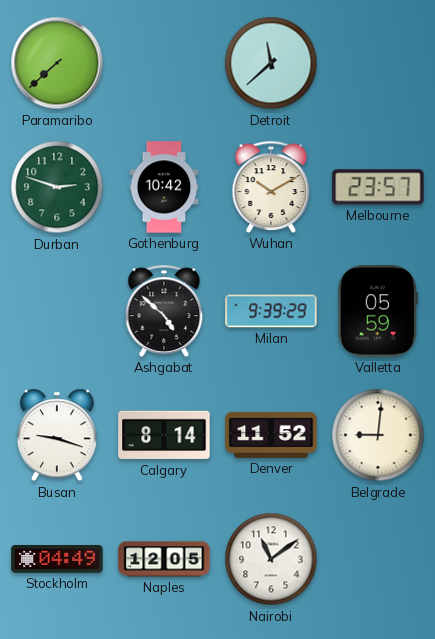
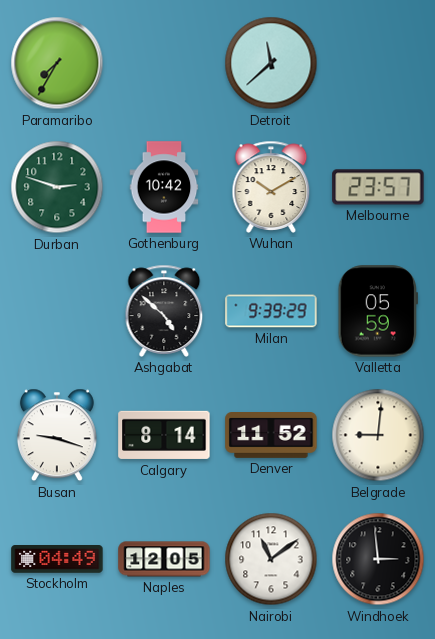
Paramaribo: 7:38 -> 7:35
Windhoek: none -> 2:59
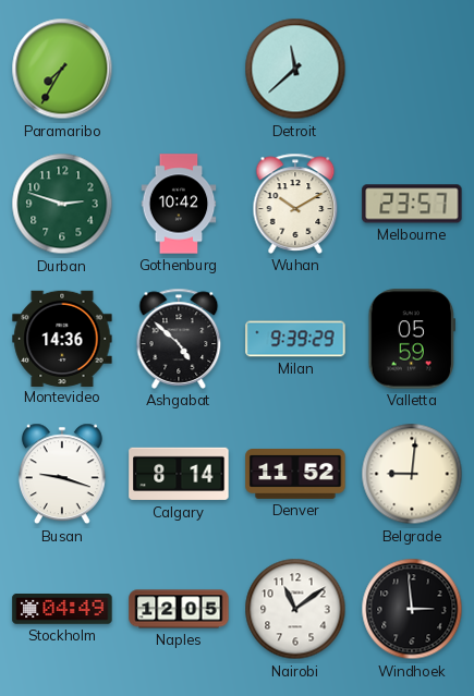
Montevideo: none -> 14:36
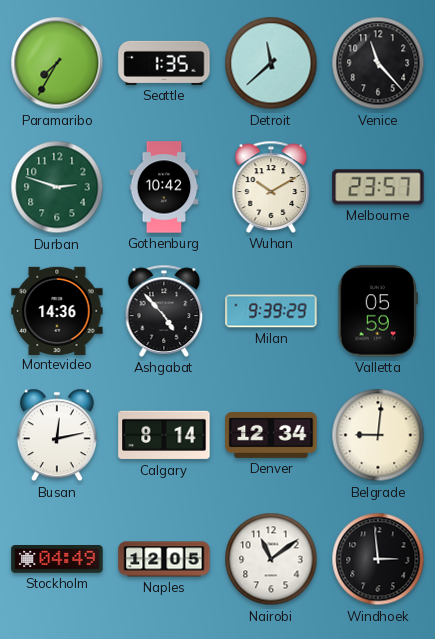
Seattle: none -> 1:35
Venice: none -> 11:23
Ashgabat: 4:52 -> 4:53
Busan: 9:18 -> 12:13
Denver: 11:52 -> 12:34
